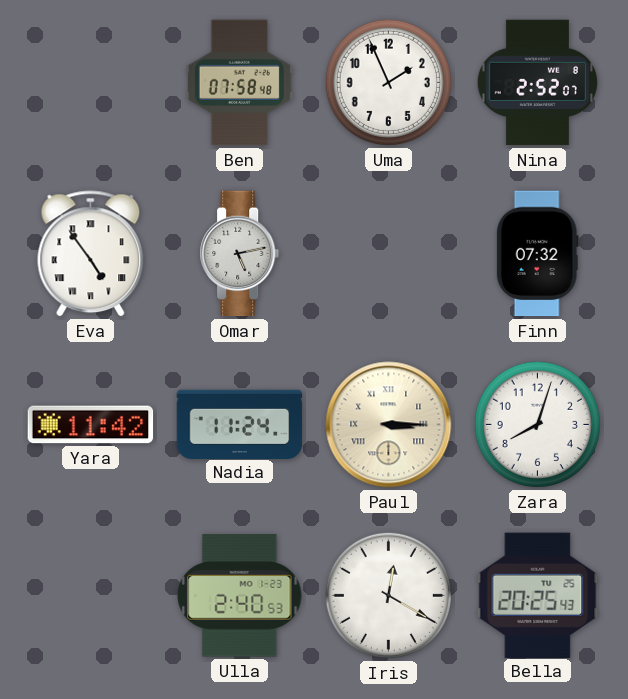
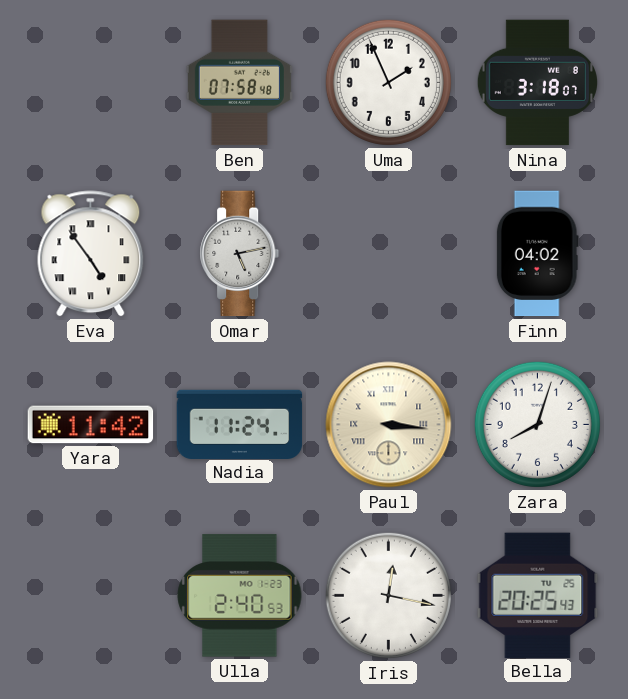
Nina: 2:52 -> 3:18
Finn: 07:32 -> 04:02
Paul: 3:15 -> 3:16
Iris: 12:20 -> 12:17
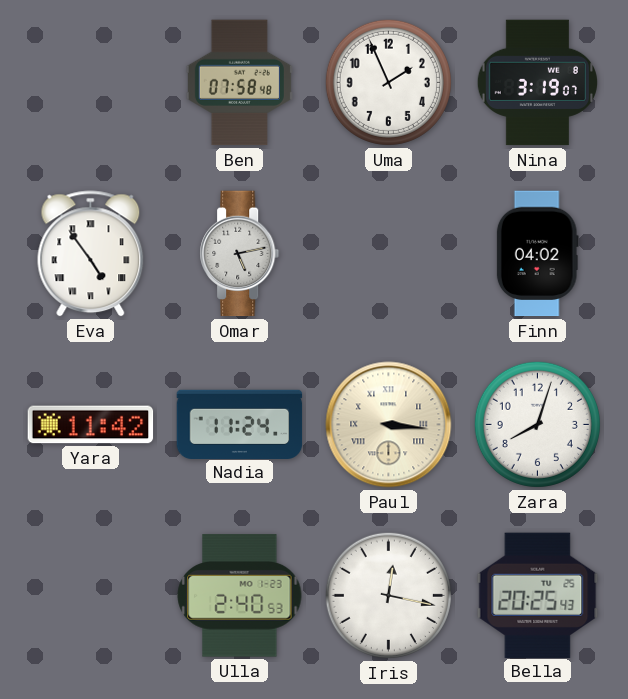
Nina: 3:18 -> 3:19
